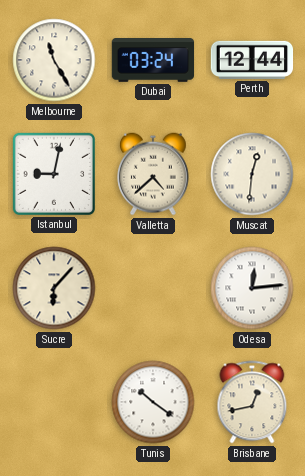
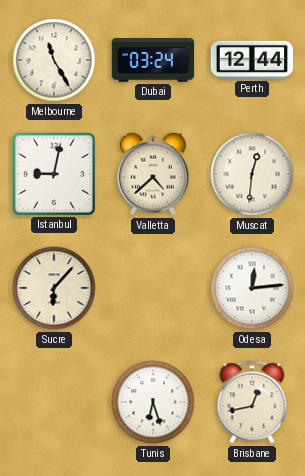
Tunis: 10:21 -> 6:27
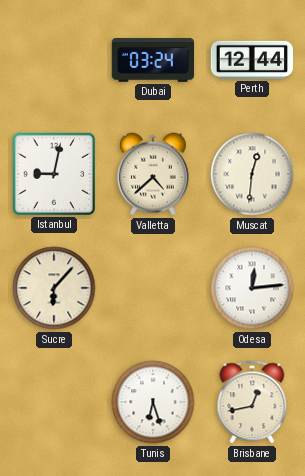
Melbourne: 11:25 -> none
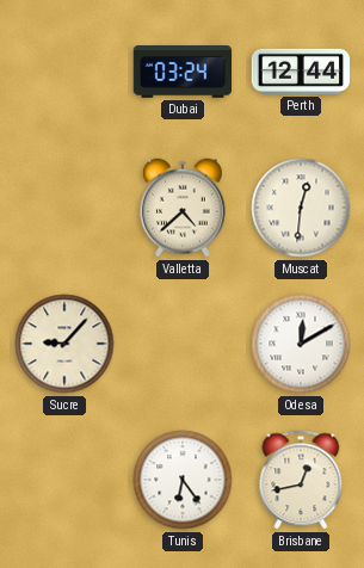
Istanbul: 9:02 -> none
Sucre: 6:07 -> 9:07
Odesa: 12:14 -> 12:10
Tunis: 6:27 -> 6:24
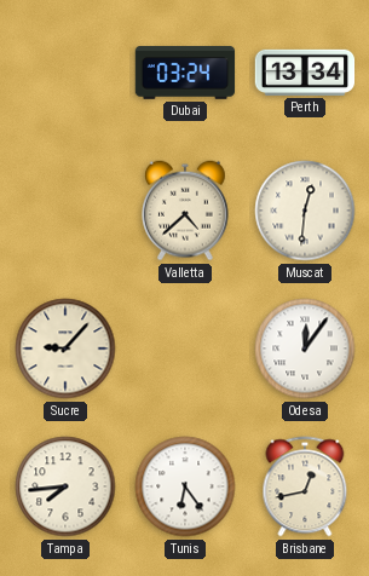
Perth: 12:44 -> 13:34
Odesa: 12:10 -> 12:06
Tampa: none -> 7:44
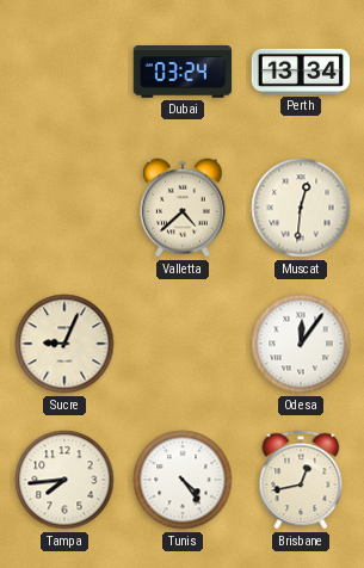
Sucre: 9:07 -> 9:04
Tunis: 6:24 -> 4:24
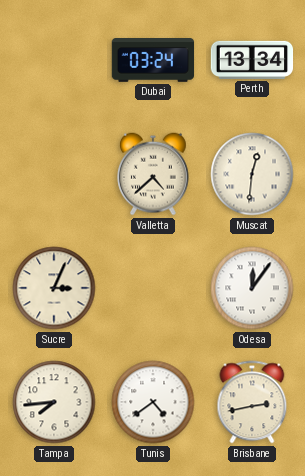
Sucre: 9:04 -> 3:04
Tunis: 4:24 -> 4:39
Brisbane: 12:43 -> 2:43
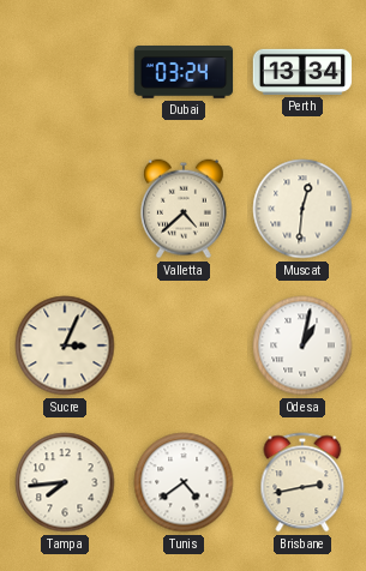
Odesa: 12:06 -> 1:02
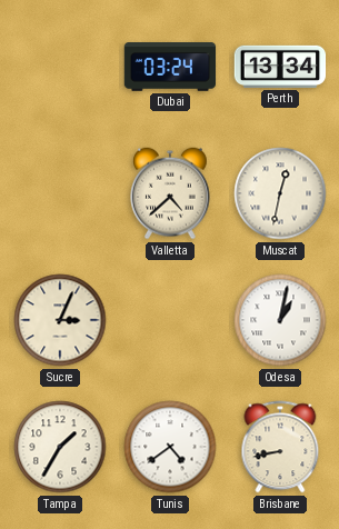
Muscat: 12:31 -> 12:32
Tampa: 7:44 -> 1:35
Brisbane: 2:43 -> 8:43
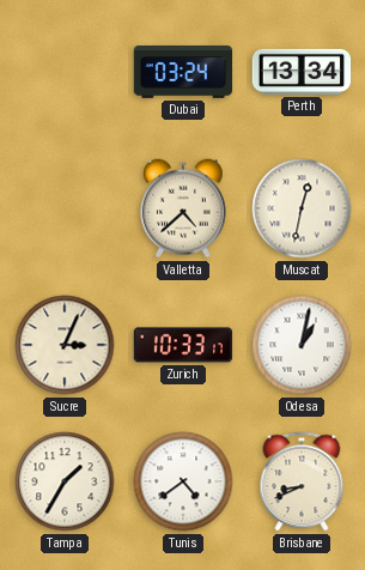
Zurich: none -> 10:33
Brisbane: 8:43 -> 8:41
